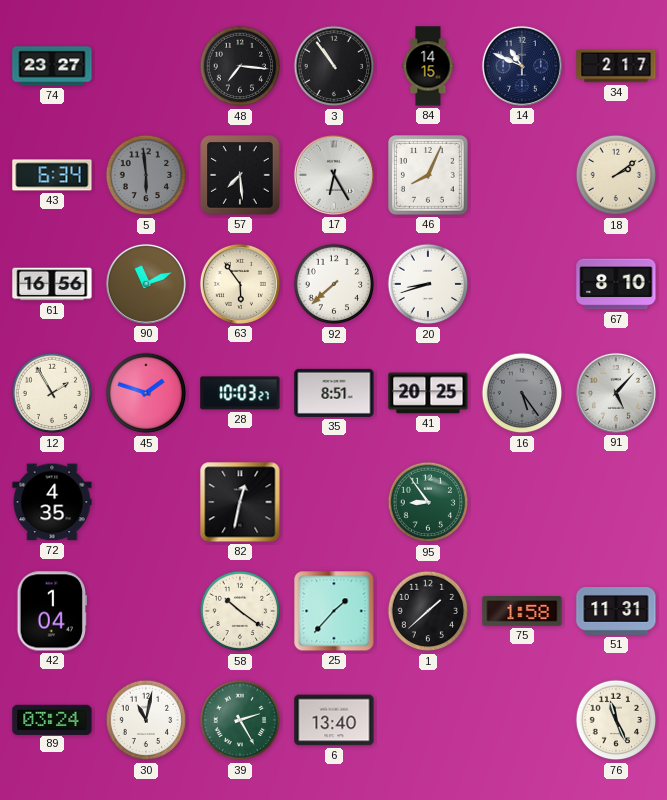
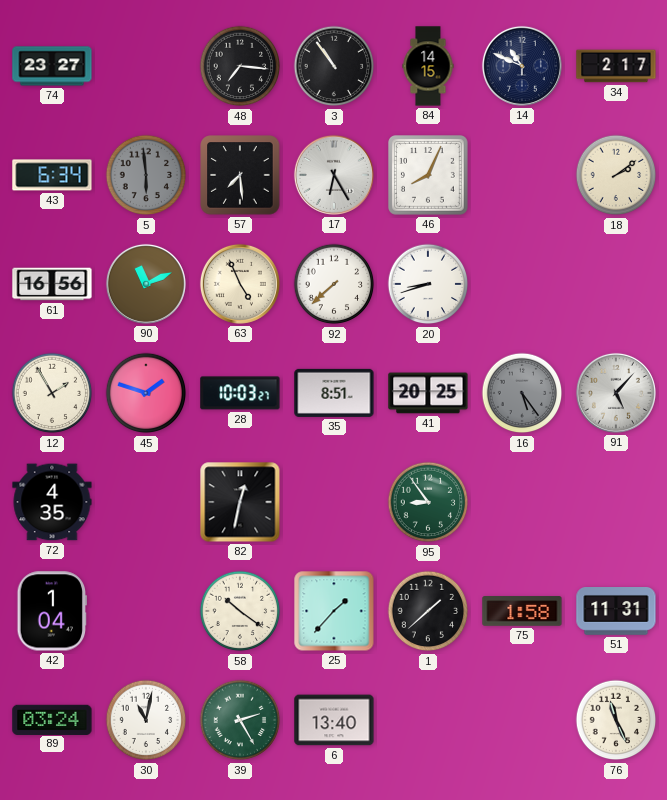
63: 5:54 -> 4:56
67: 8:10 -> none
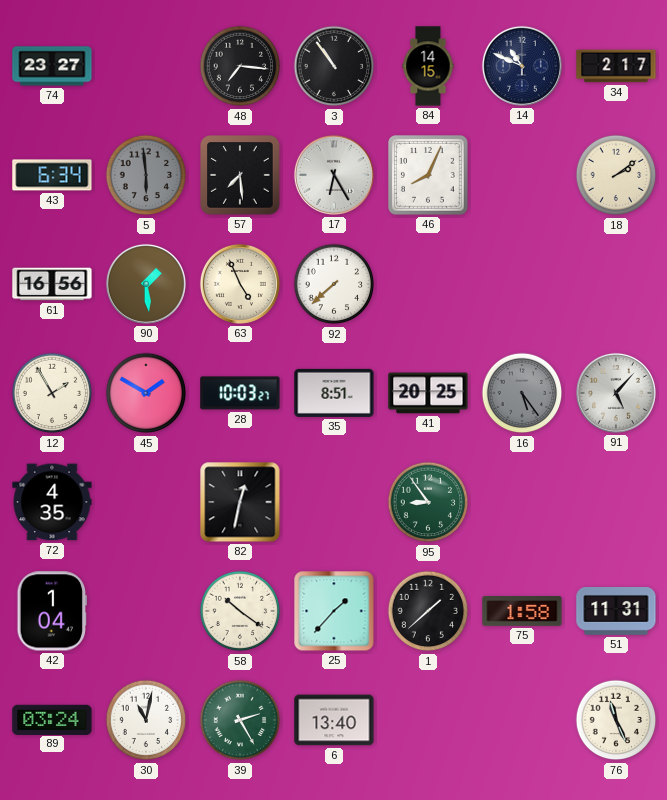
90: 11:11 -> 1:29
20: 8:42 -> none
45: 1:48 -> 1:50
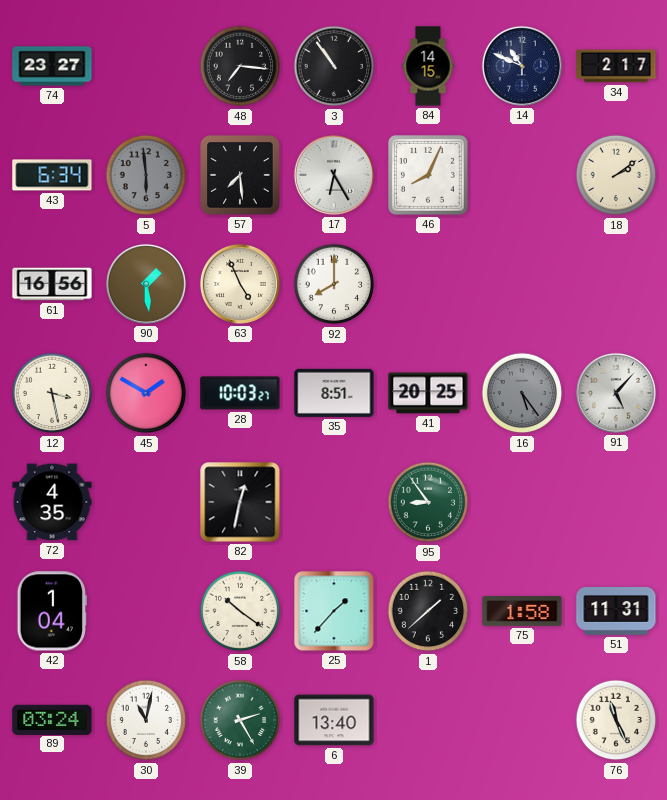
92: 7:38 -> 8:00
12: 1:55 -> 3:28
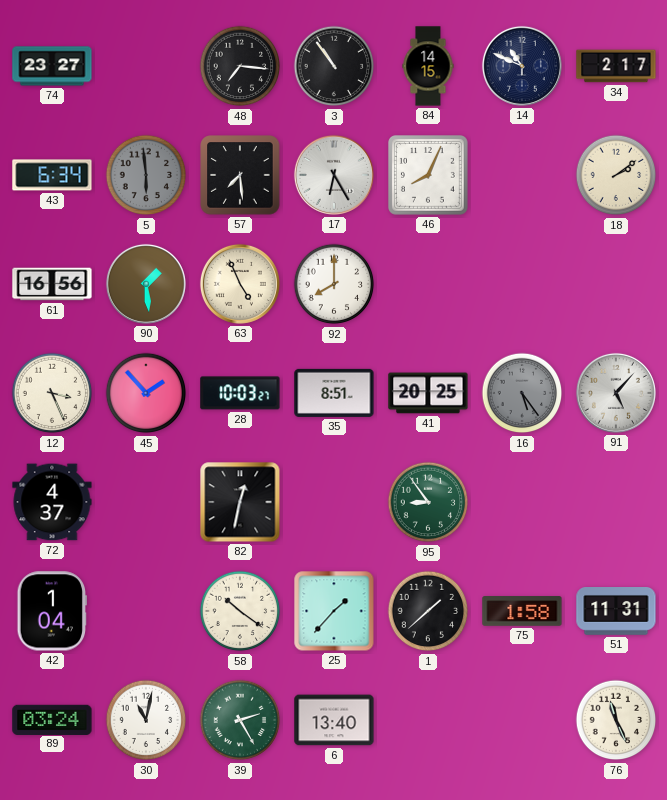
12: 3:28 -> 3:26
45: 1:50 -> 1:53
72: 4:35 -> 4:37
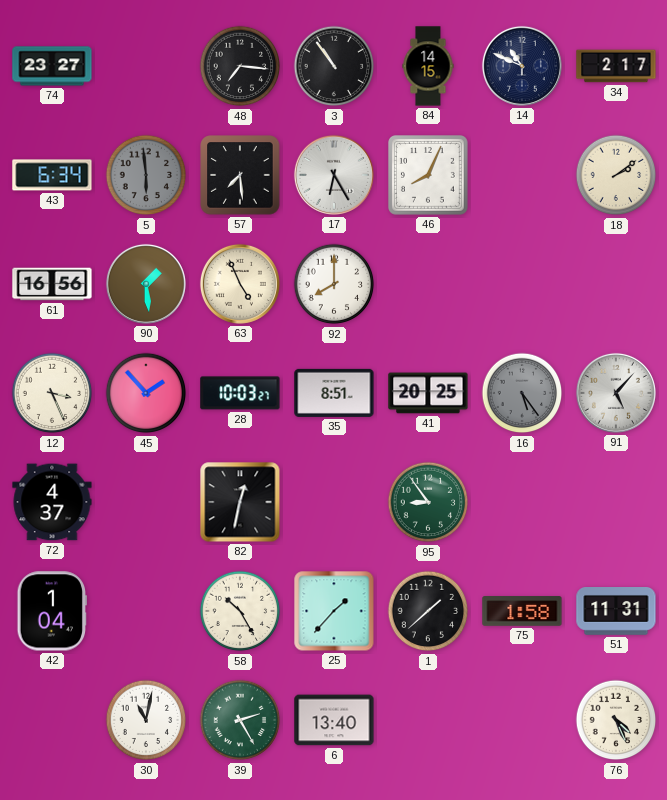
58: 10:21 -> 10:25
89: 03:24 -> none
76: 11:26 -> 4:26
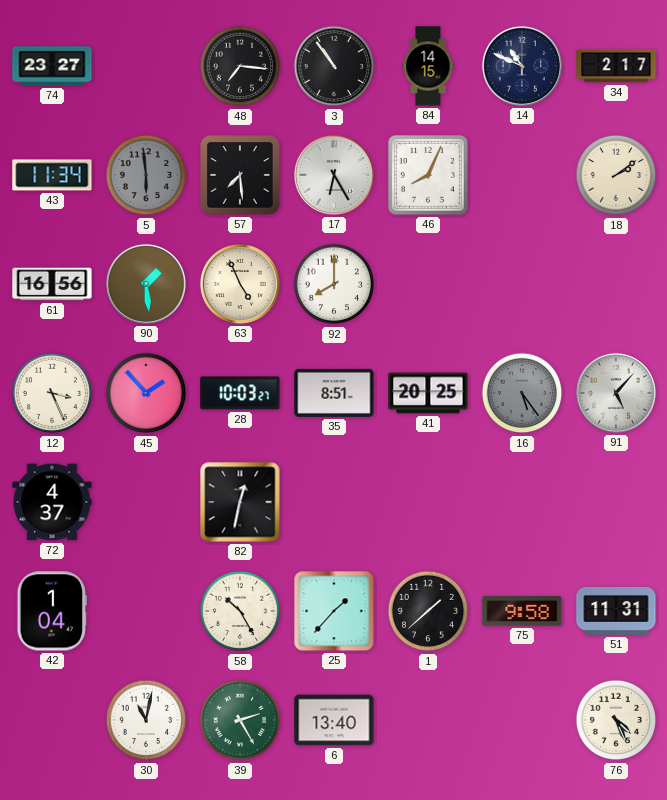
43: 6:34 -> 11:34
95: 8:54 -> none
75: 1:58 -> 9:58
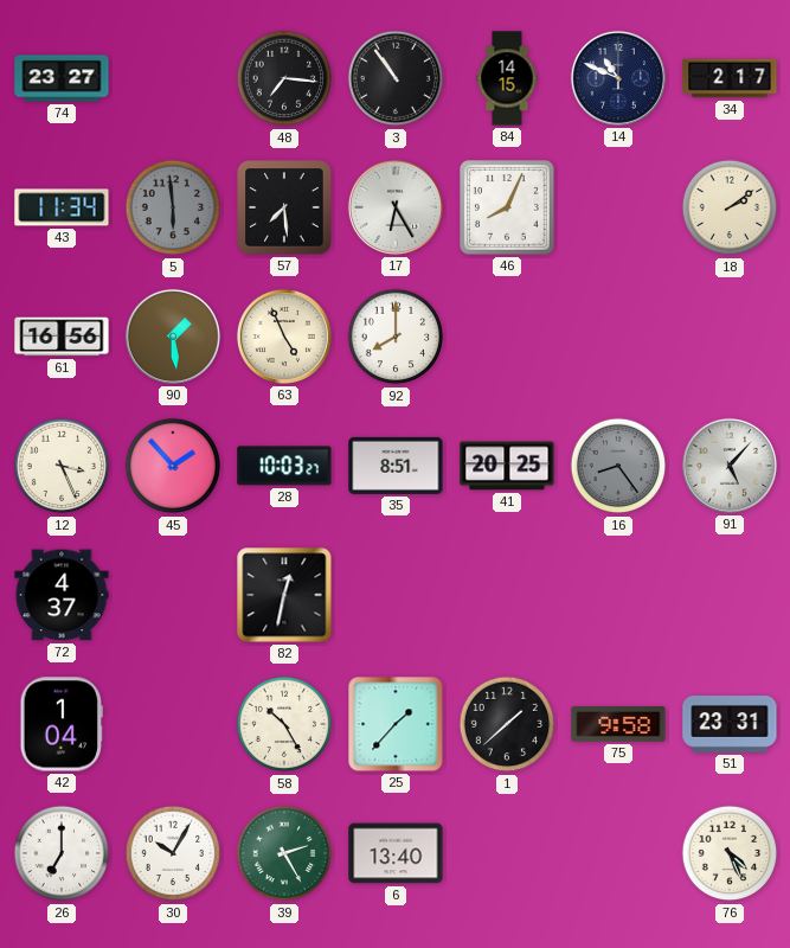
16: 5:24 -> 8:24
51: 11:31 -> 23:31
26: none -> 7:00
30: 11:02 -> 10:05
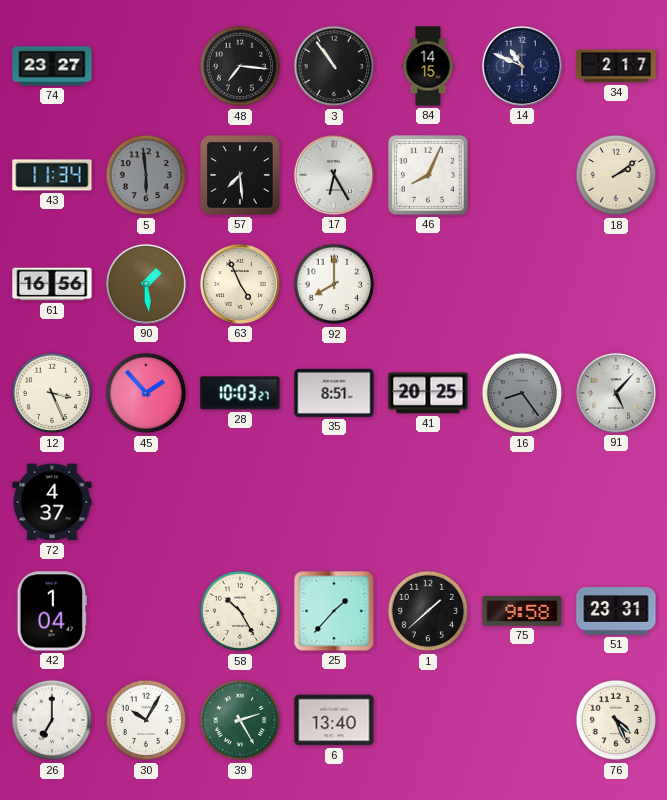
82: 12:32 -> none
